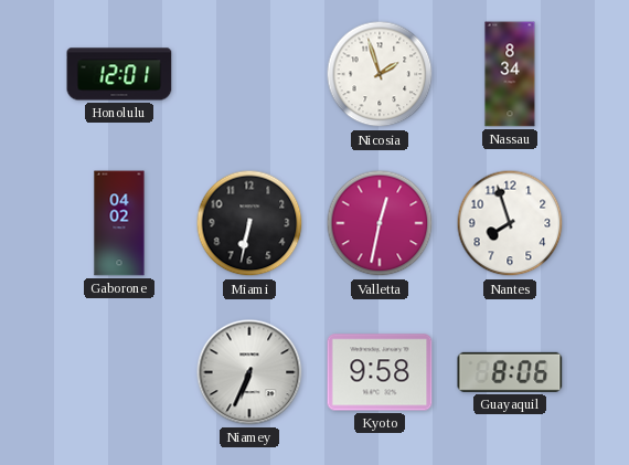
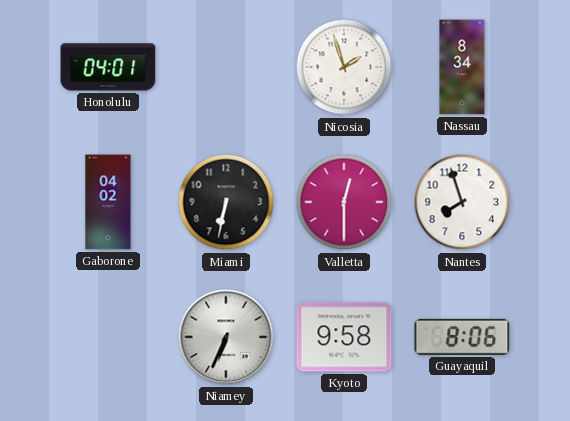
Honolulu: 12:01 -> 04:01
Valletta: 12:32 -> 12:30
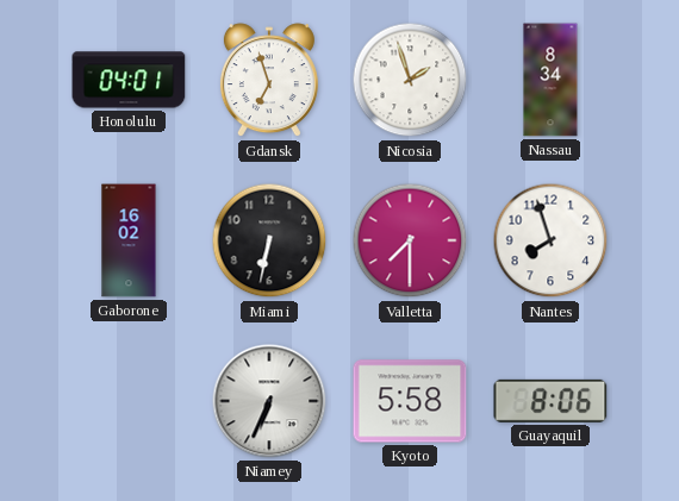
Gdansk: none -> 6:57
Gaborone: 04:02 -> 16:02
Valletta: 12:30 -> 7:30
Kyoto: 9:58 -> 5:58
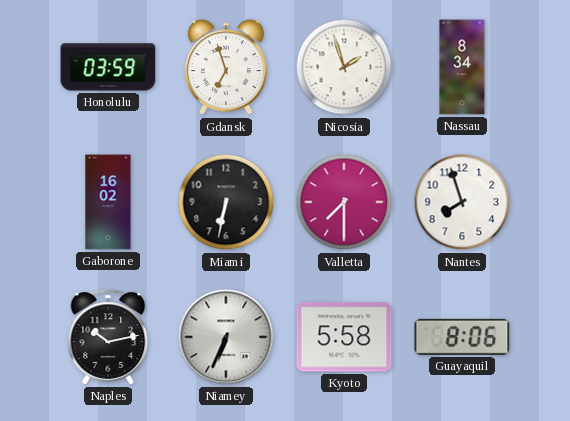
Honolulu: 04:01 -> 03:59
Naples: none -> 10:13
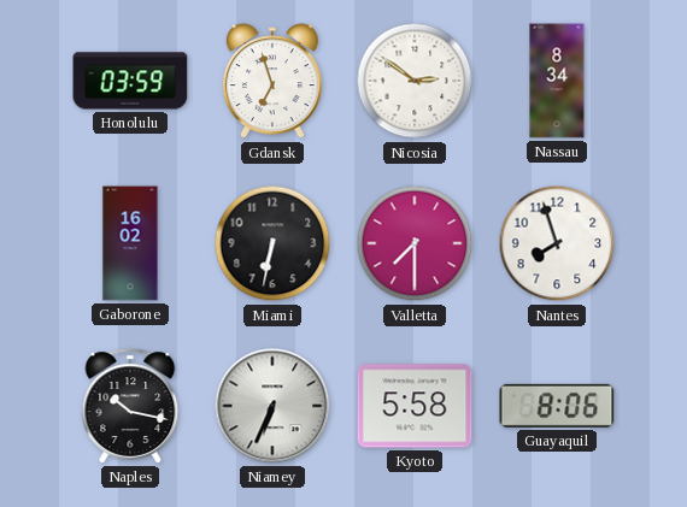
Nicosia: 1:57 -> 2:51
Naples: 10:13 -> 10:17
